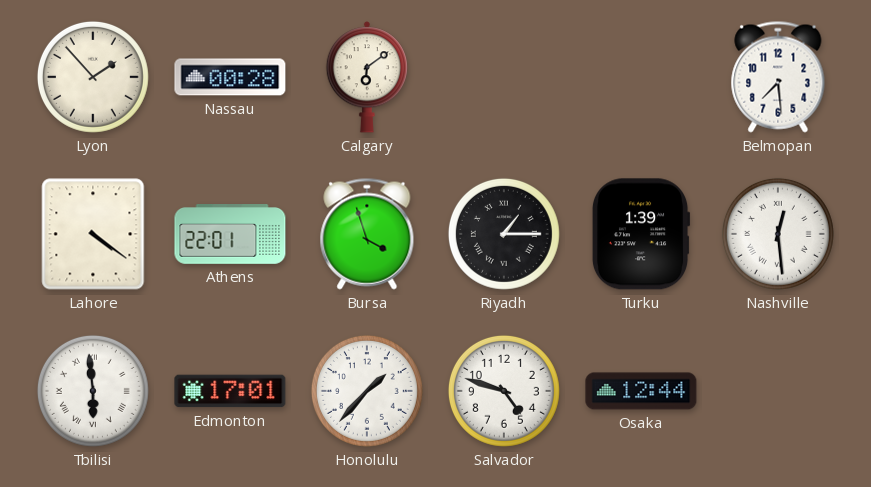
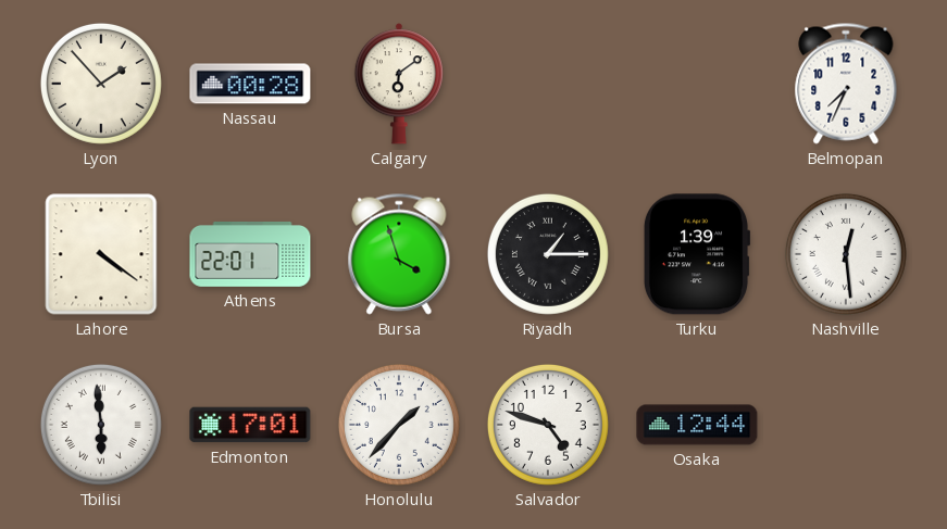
Belmopan: 7:29 -> 7:34
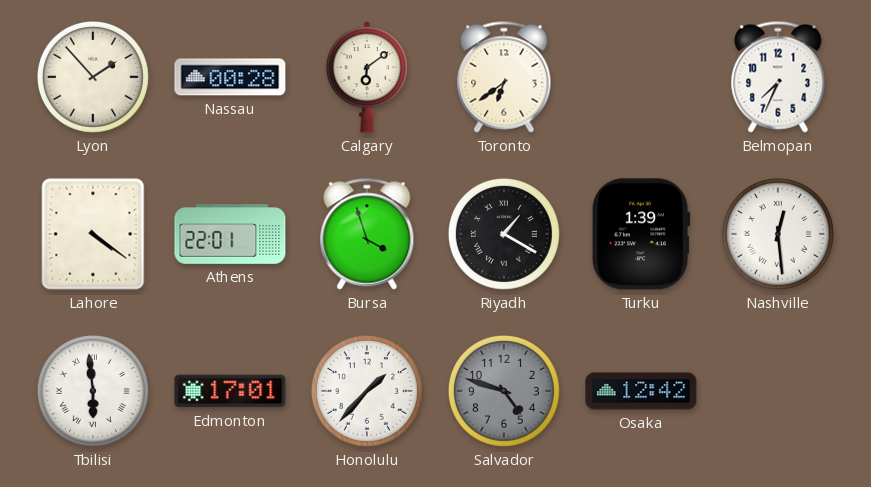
Toronto: none -> 6:39
Riyadh: 1:15 -> 1:20
Salvador dial: white -> grey
Osaka: 12:44 -> 12:42
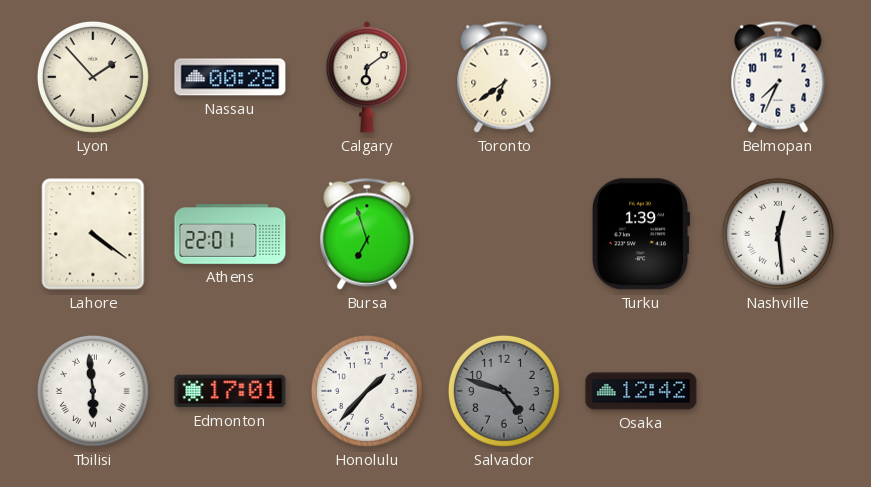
Bursa: 3:57 -> 6:57
Riyadh: 1:20 -> none
